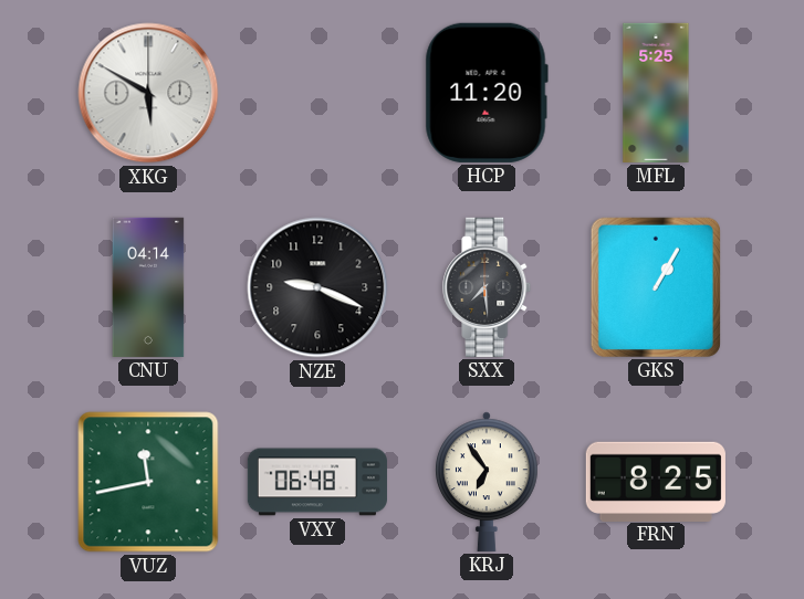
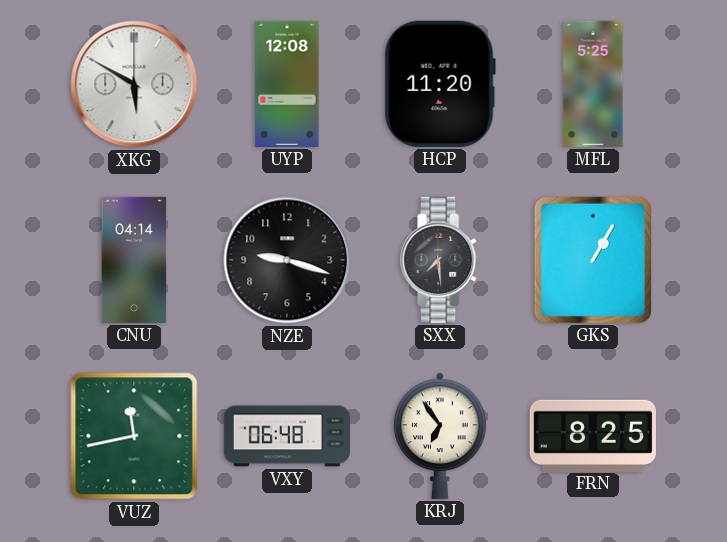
UYP: none -> 12:08
NZE: 9:19 -> 9:18
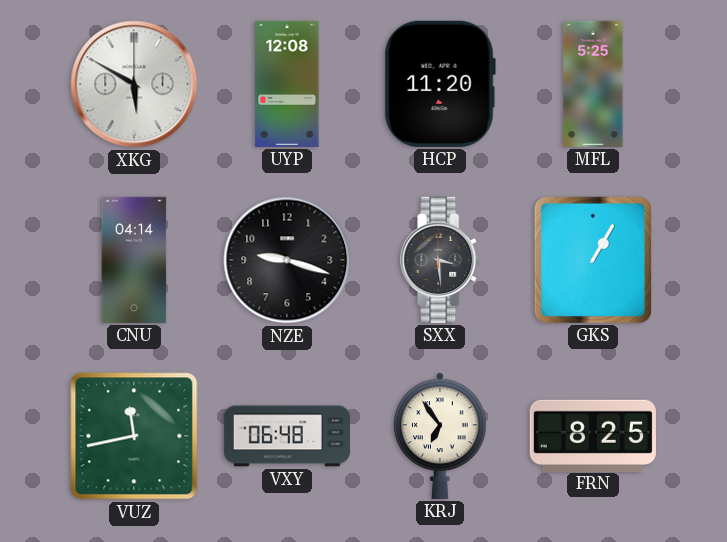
SXX: 7:29 -> 3:29
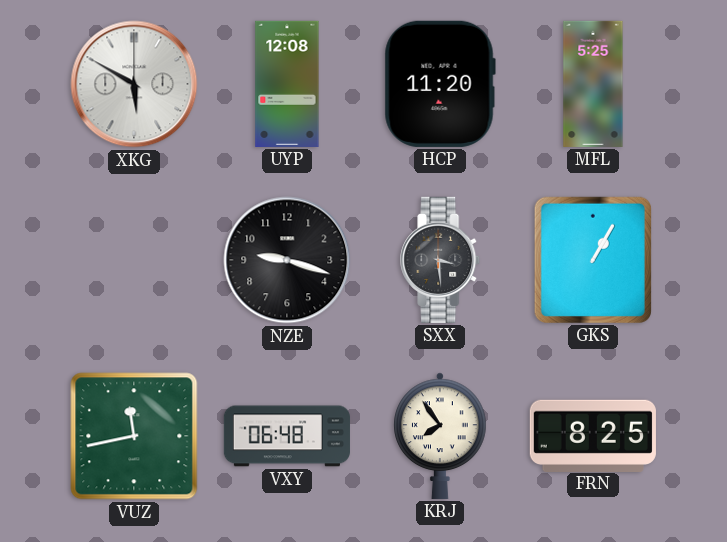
CNU: 04:14 -> none
KRJ: 6:54 -> 7:54
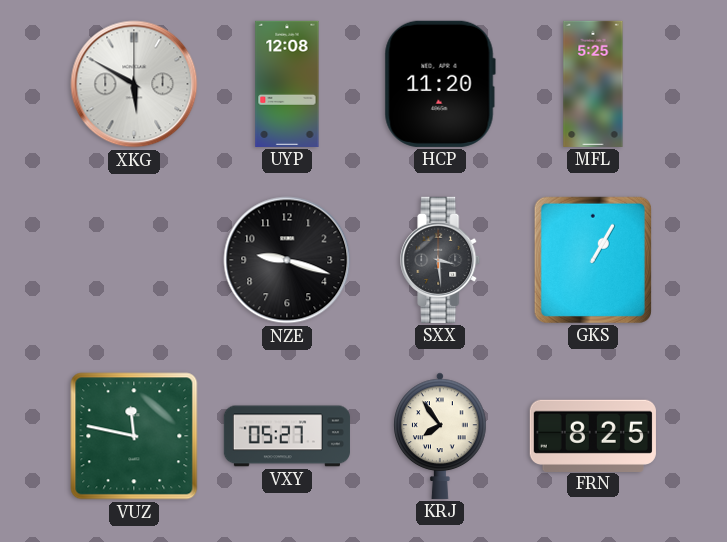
VUZ: 11:43 -> 11:47
VXY: 06:48 -> 05:27
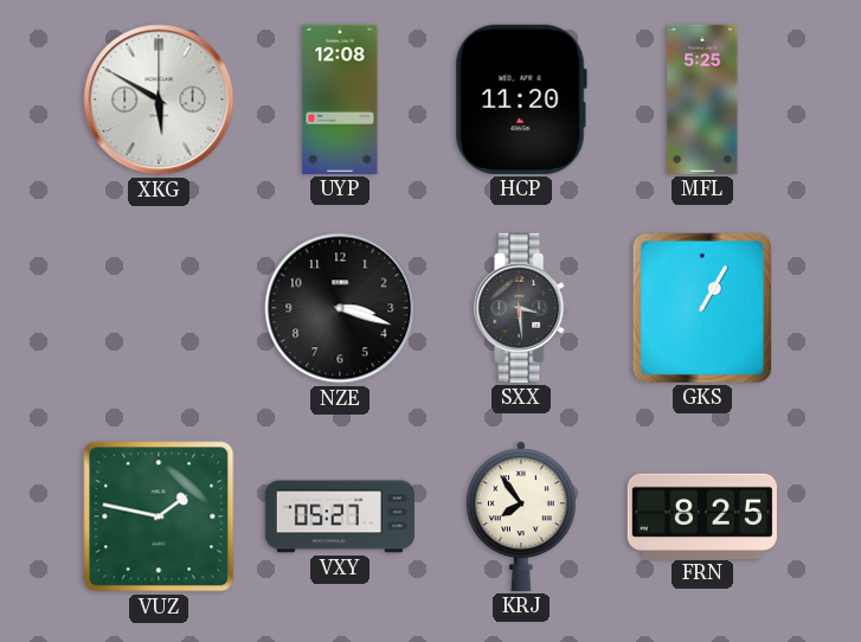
NZE: 9:18 -> 3:18
VUZ: 11:47 -> 1:47
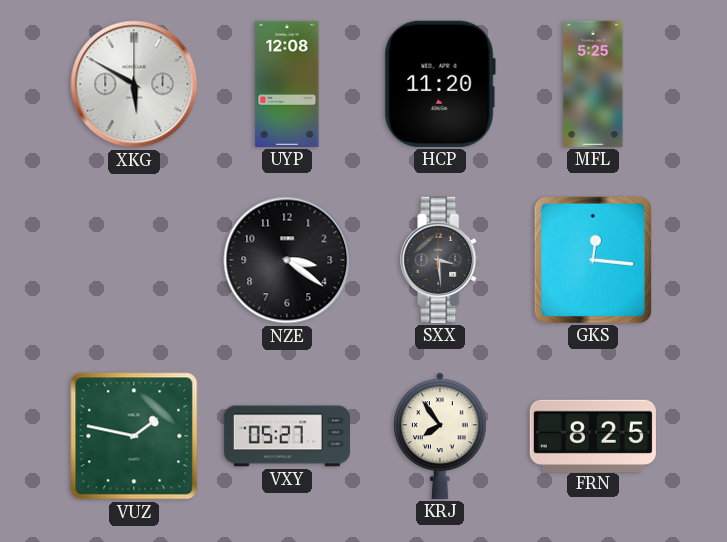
NZE: 3:18 -> 3:21
GKS: 1:05 -> 12:16
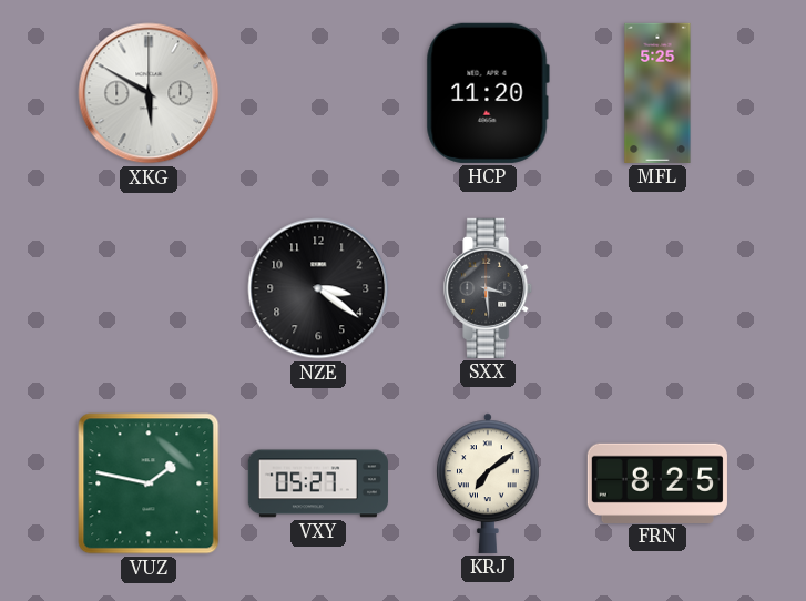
UYP: 12:08 -> none
GKS: 12:16 -> none
KRJ: 7:54 -> 7:09
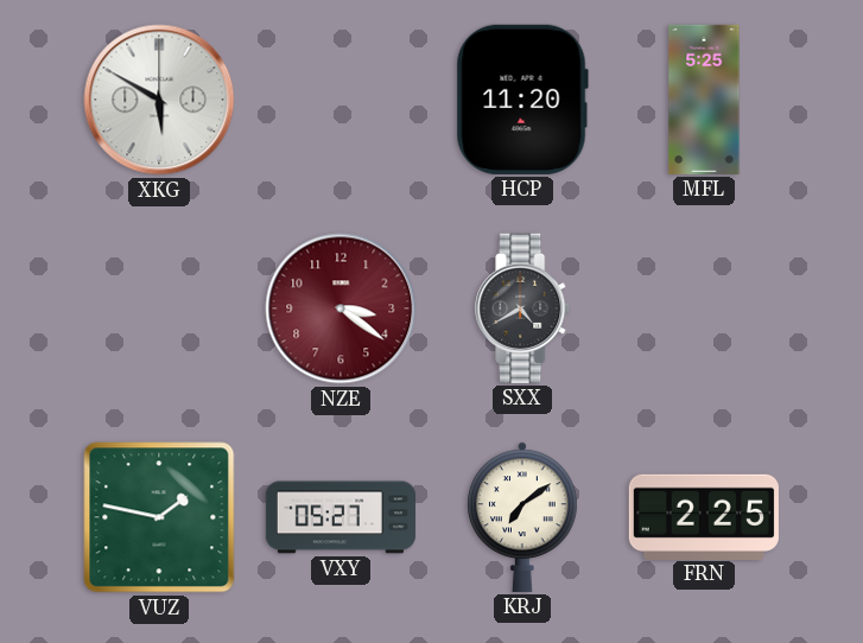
NZE dial: black -> burgundy
SXX: 3:29 -> 4:40
FRN: 8:25 -> 2:25
